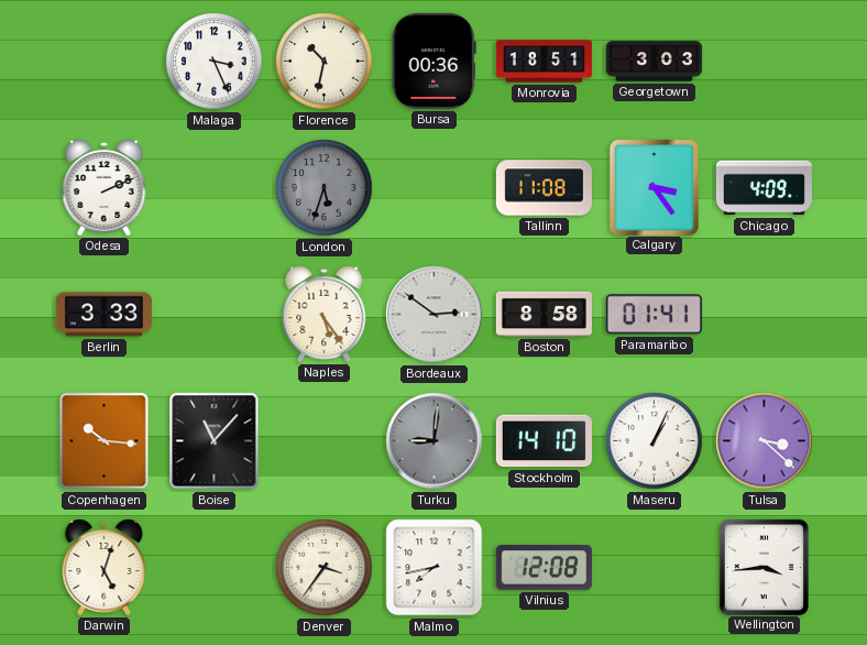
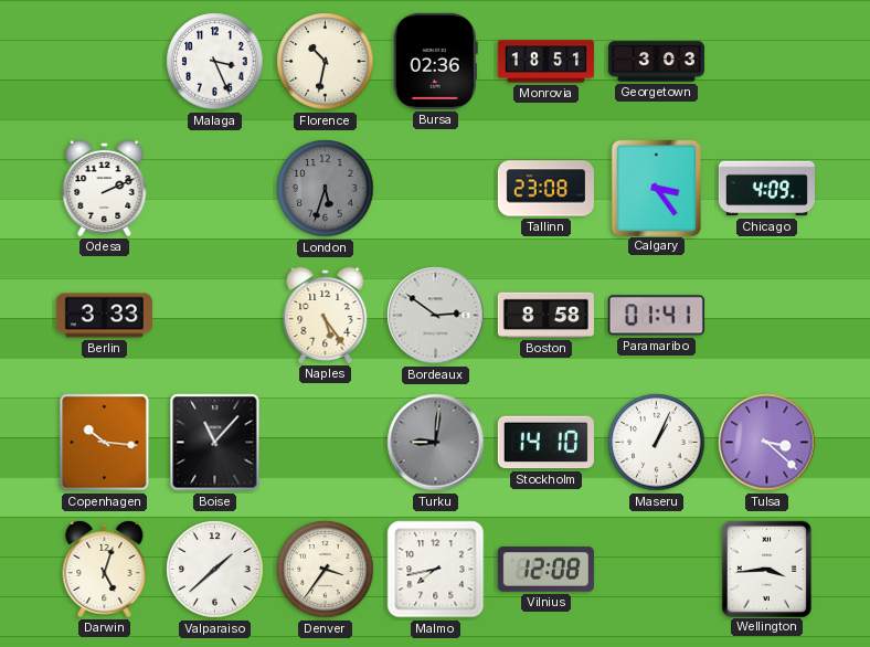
Bursa: 00:36 -> 02:36
Tallinn: 11:08 -> 23:08
Valparaiso: none -> 1:38
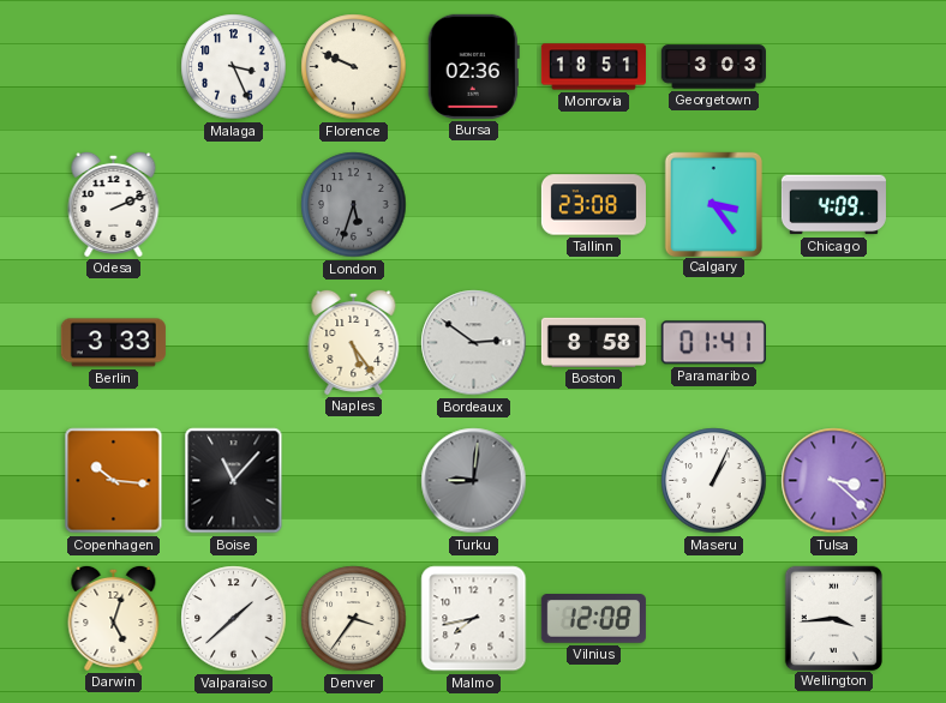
Florence: 10:32 -> 9:49
Stockholm: 14:10 -> none
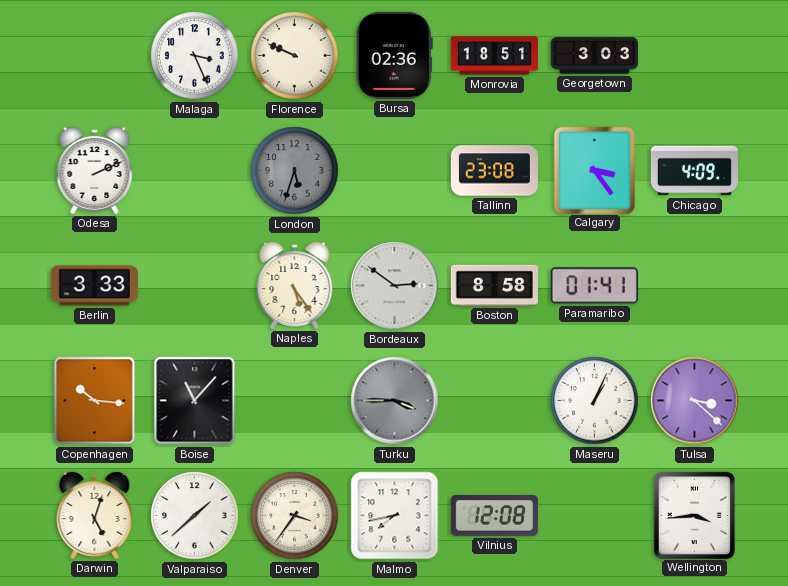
Turku: 9:01 -> 3:45
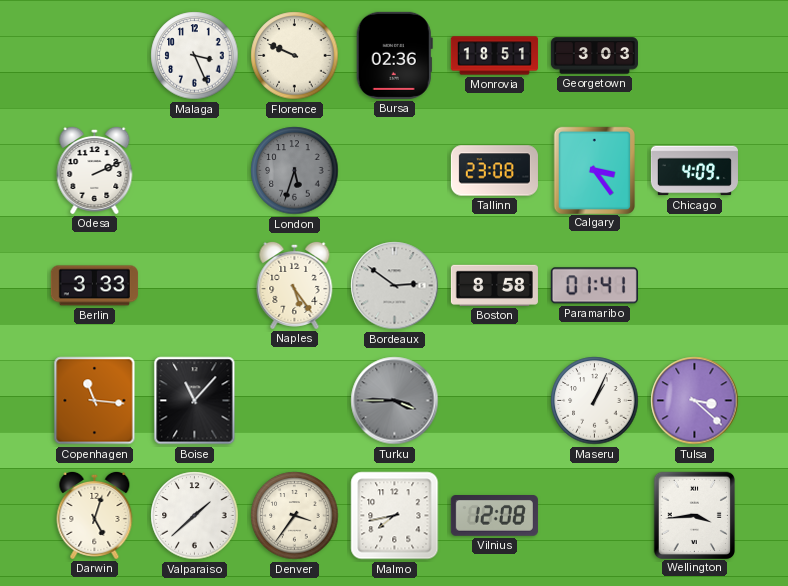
Copenhagen: 10:16 -> 11:16
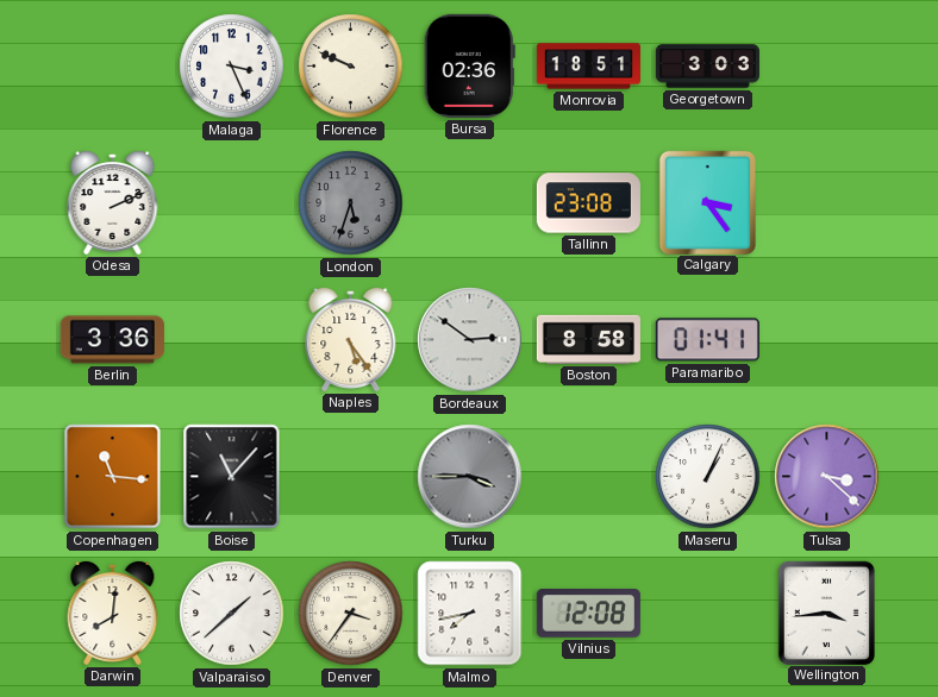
Chicago: 4:09 -> none
Berlin: 3:33 -> 3:36
Darwin: 5:03 -> 8:01
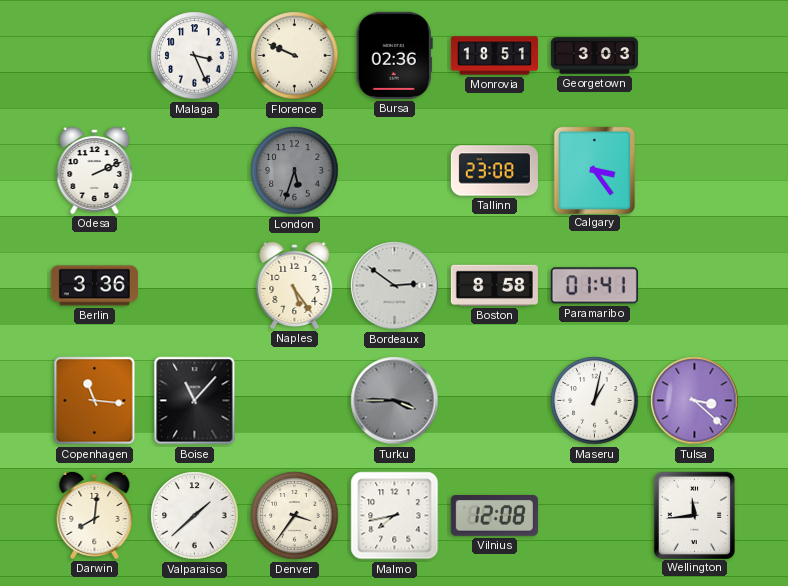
Maseru: 1:04 -> 1:02
Wellington: 3:44 -> 11:44
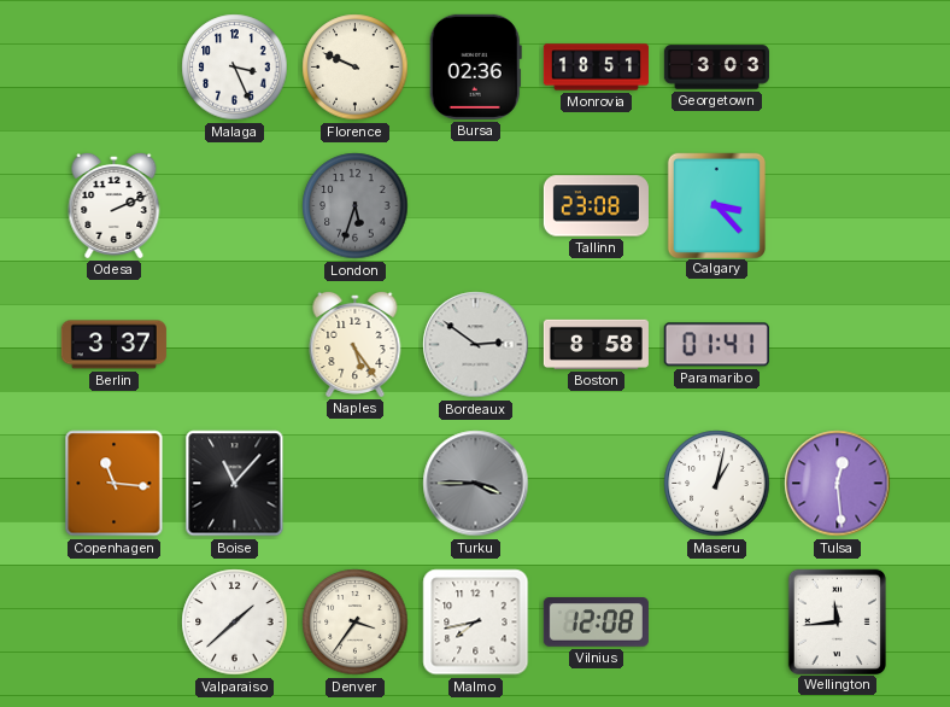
Calgary: 3:24 -> 3:23
Berlin: 3:36 -> 3:37
Tulsa: 3:22 -> 12:29
Darwin: 8:01 -> none
